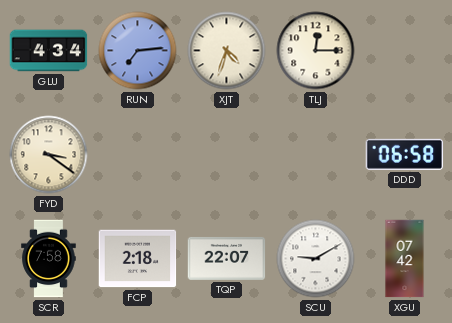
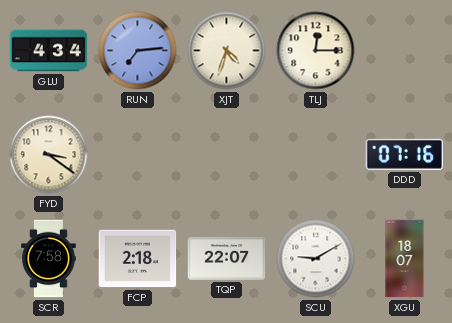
DDD: 06:58 -> 07:16
XGU: 07:42 -> 18:07
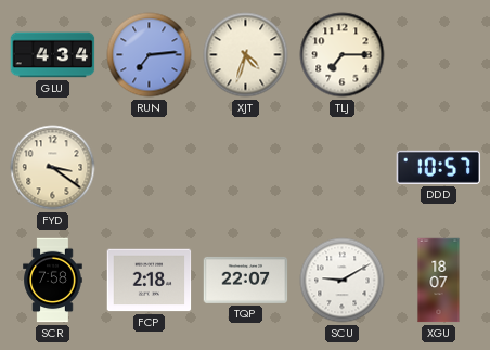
TLJ: 12:15 -> 7:15
DDD: 07:16 -> 10:57
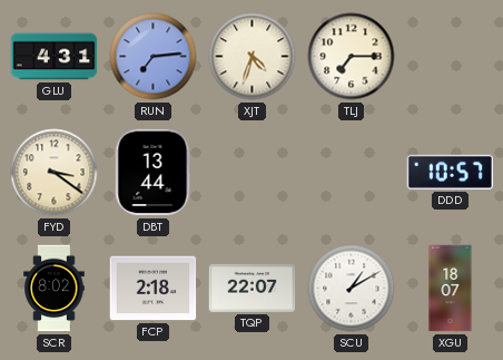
GLU: 4:34 -> 4:31
DBT: none -> 13:44
SCR: 7:58 -> 8:02
SCU: 9:10 -> 1:10
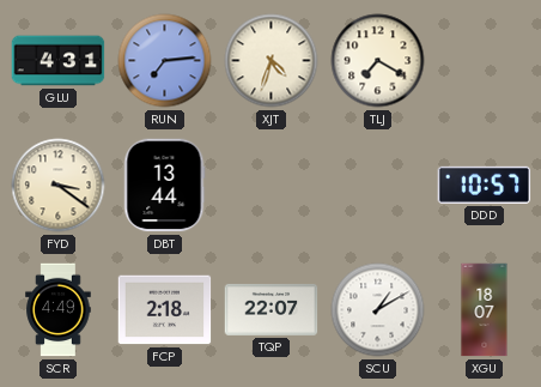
TLJ: 7:15 -> 7:20
SCR: 8:02 -> 4:49
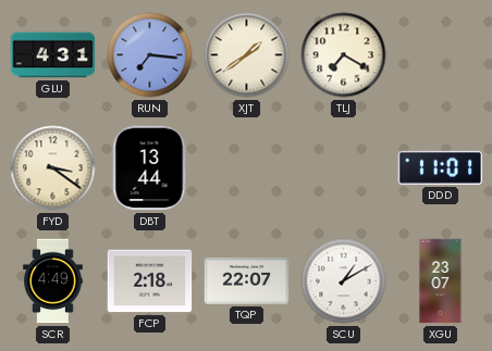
RUN: 7:14 -> 7:16
XJT: 4:33 -> 1:39
DDD: 10:57 -> 11:01
XGU: 18:07 -> 23:07
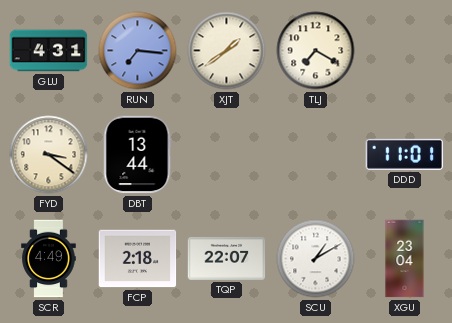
XGU: 23:07 -> 23:04
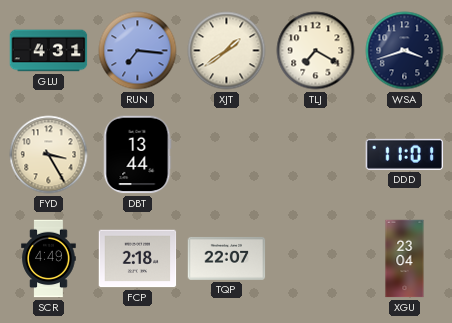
WSA: none -> 3:42
FYD: 3:21 -> 3:25
SCU: 1:10 -> none
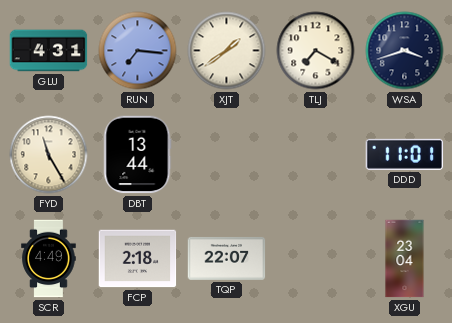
FYD: 3:25 -> 11:25
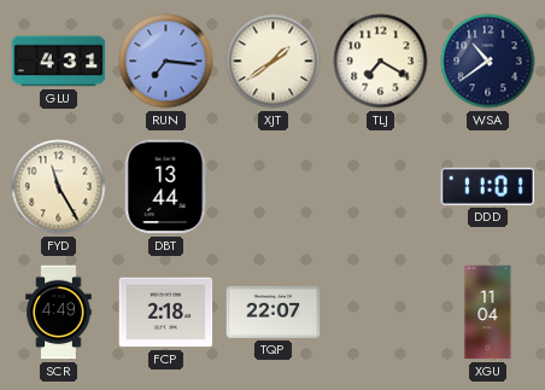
WSA: 3:42 -> 10:39
XGU: 23:04 -> 11:04
